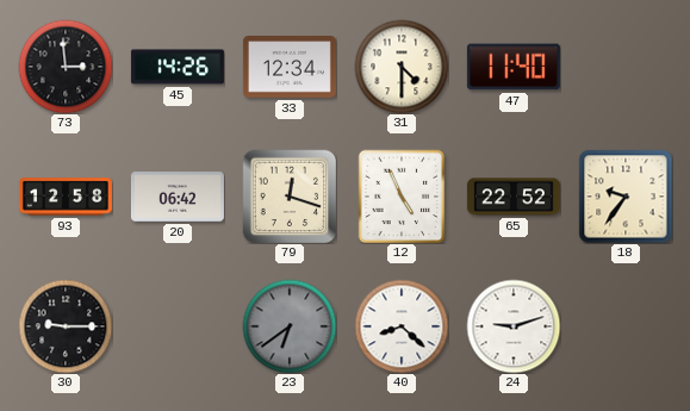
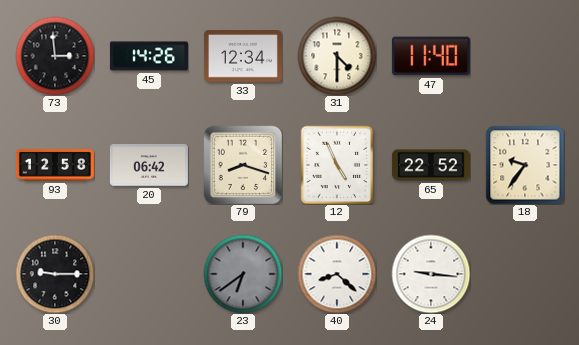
79: 12:18 -> 8:18
24: 9:12 -> 9:16
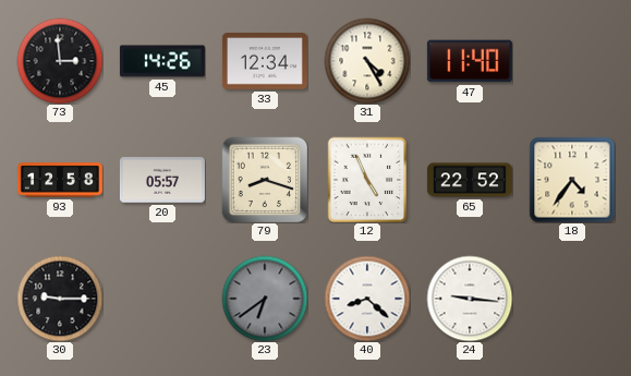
31: 4:30 -> 4:25
20: 06:42 -> 05:57
18: 9:36 -> 4:36
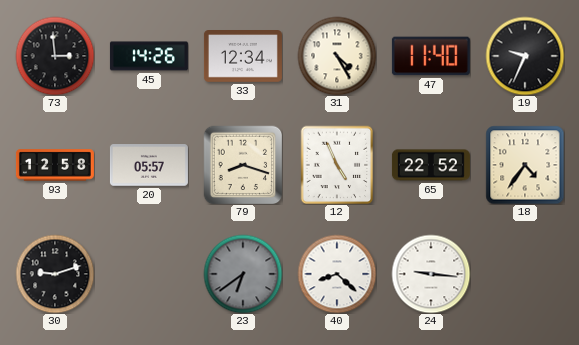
19: none -> 9:34
30: 9:15 -> 9:12
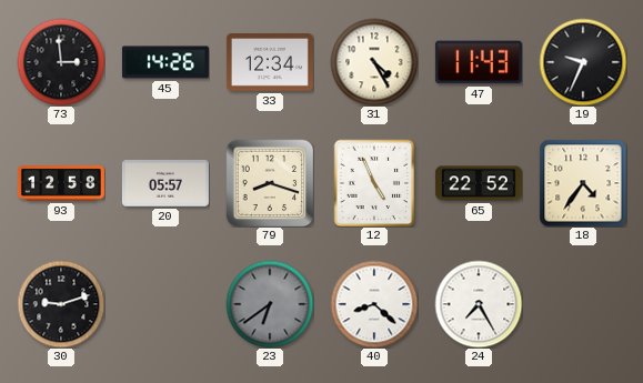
47: 11:40 -> 11:43
24: 9:16 -> 7:25
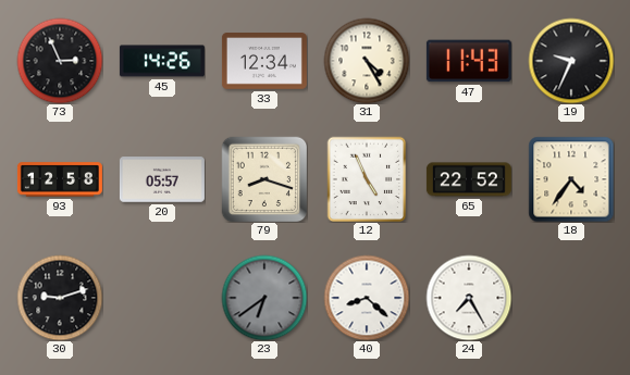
73: 2:59 -> 2:56
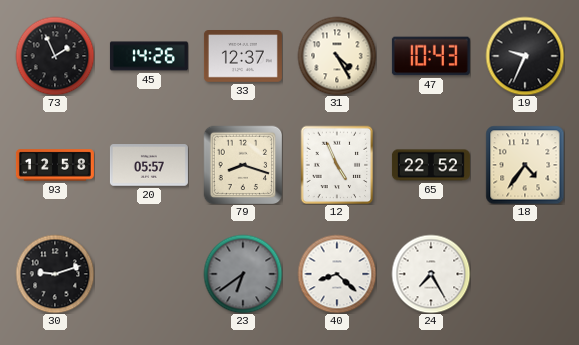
73: 2:56 -> 1:56
33: 12:34 -> 12:37
47: 11:43 -> 10:43
